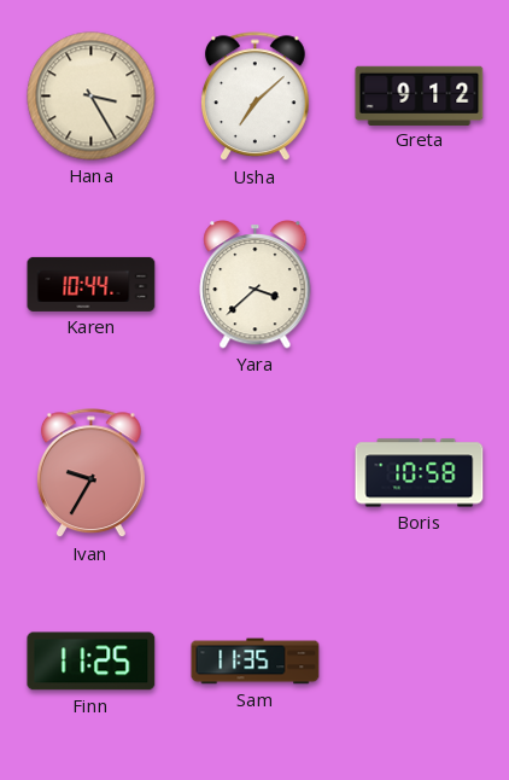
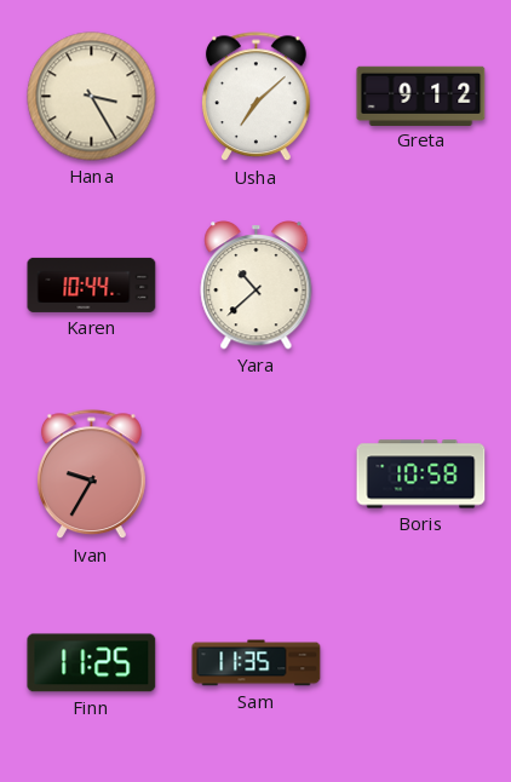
Yara: 3:38 -> 10:38
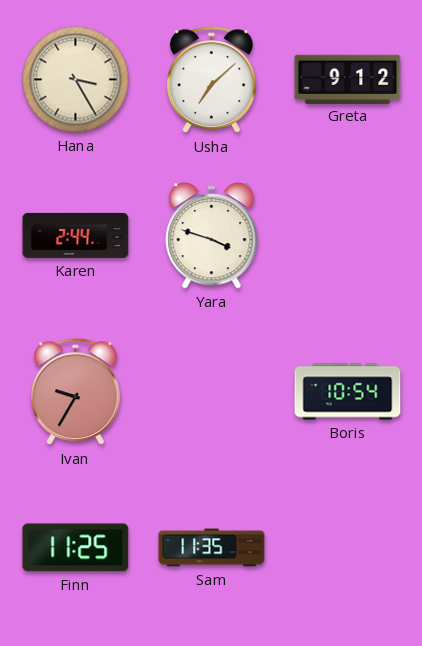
Karen: 10:44 -> 2:44
Yara: 10:38 -> 3:48
Boris: 10:58 -> 10:54
